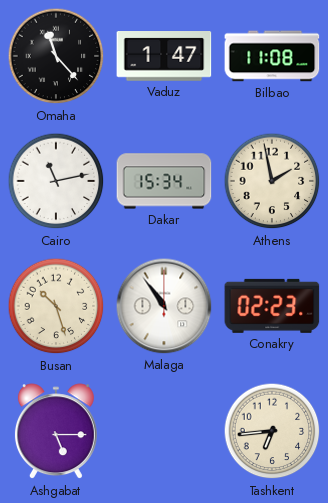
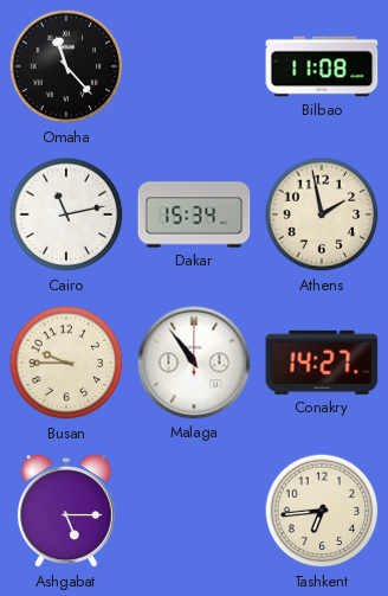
Vaduz: 1:47 -> none
Busan: 10:27 -> 9:45
Conakry: 02:23 -> 14:27
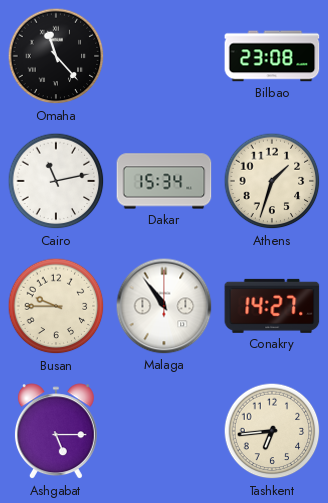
Bilbao: 11:08 -> 23:08
Athens: 1:58 -> 1:33
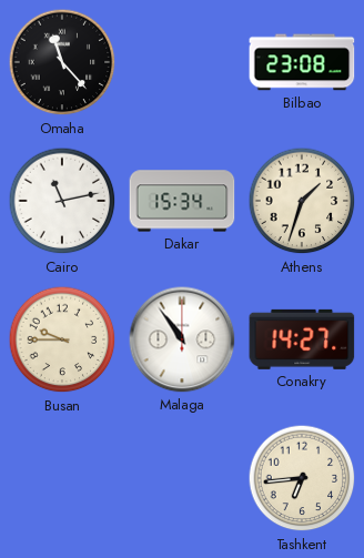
Ashgabat: 5:15 -> none
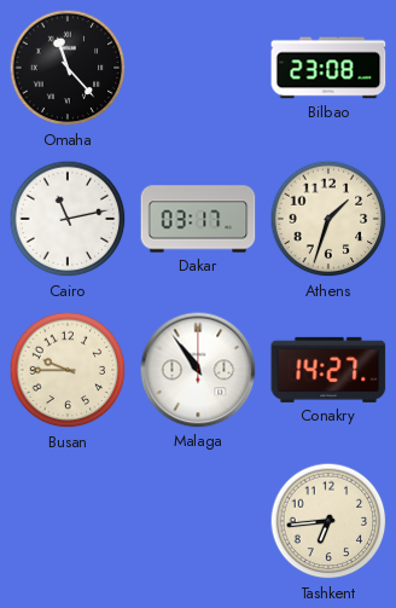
Dakar: 15:34 -> 03:17
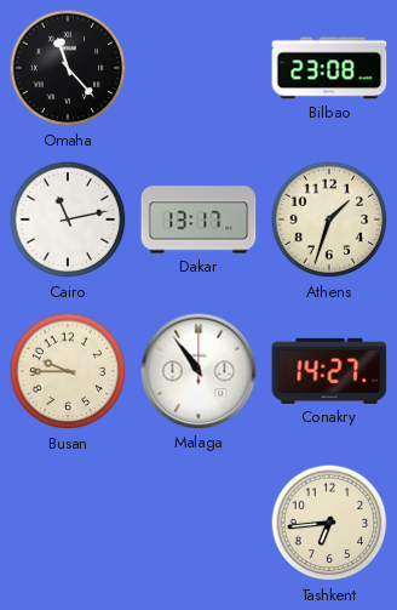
Dakar: 03:17 -> 13:17
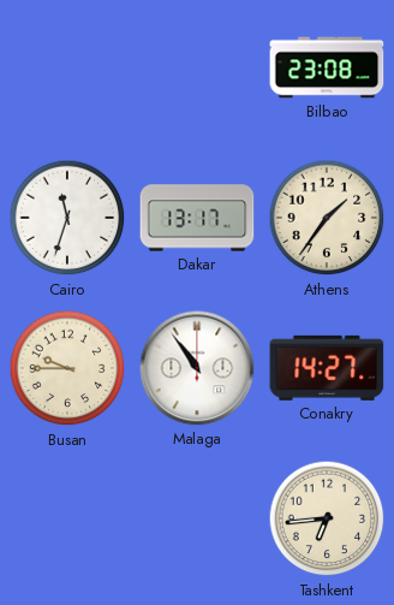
Omaha: 11:23 -> none
Cairo: 11:13 -> 11:33
Athens: 1:33 -> 1:36
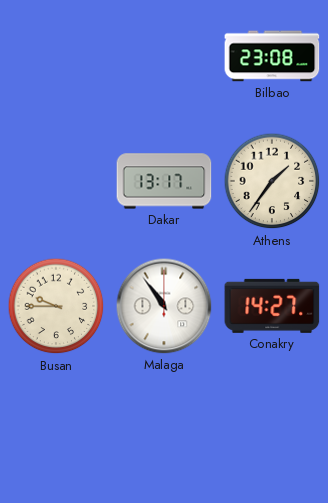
Cairo: 11:33 -> none
Tashkent: 6:44 -> none
